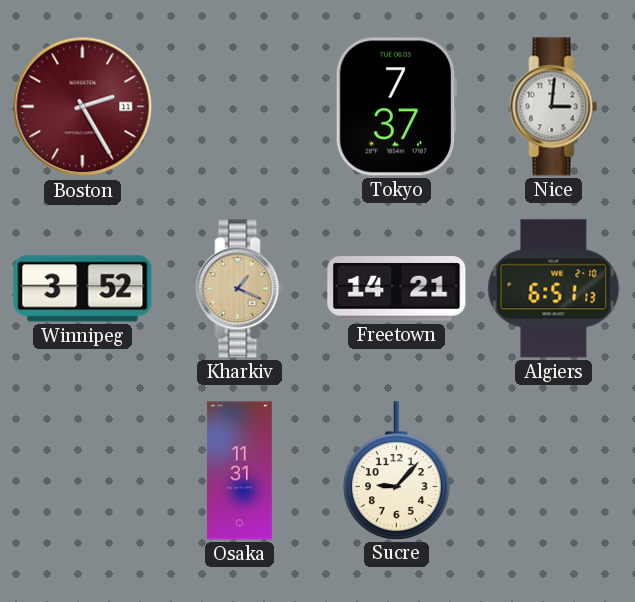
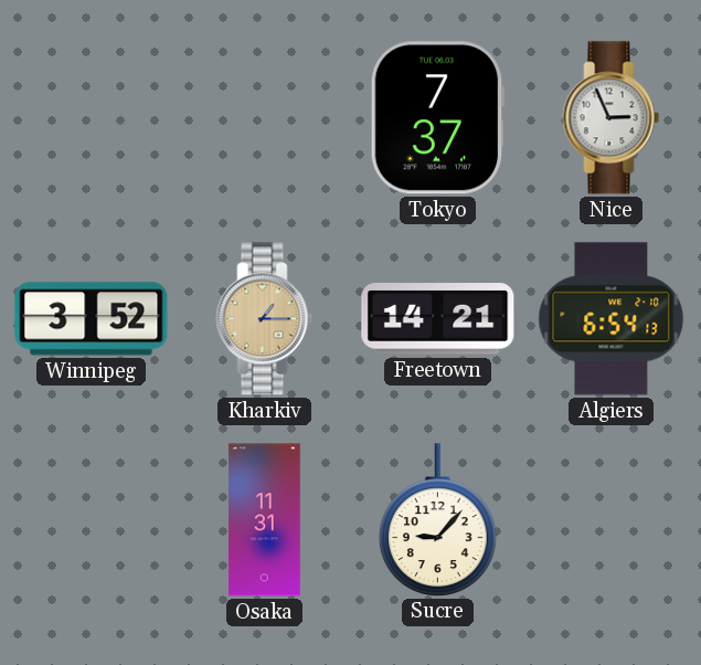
Boston: 2:25 -> none
Nice: 3:01 -> 2:56
Kharkiv: 1:19 -> 1:15
Algiers: 6:51 -> 6:54
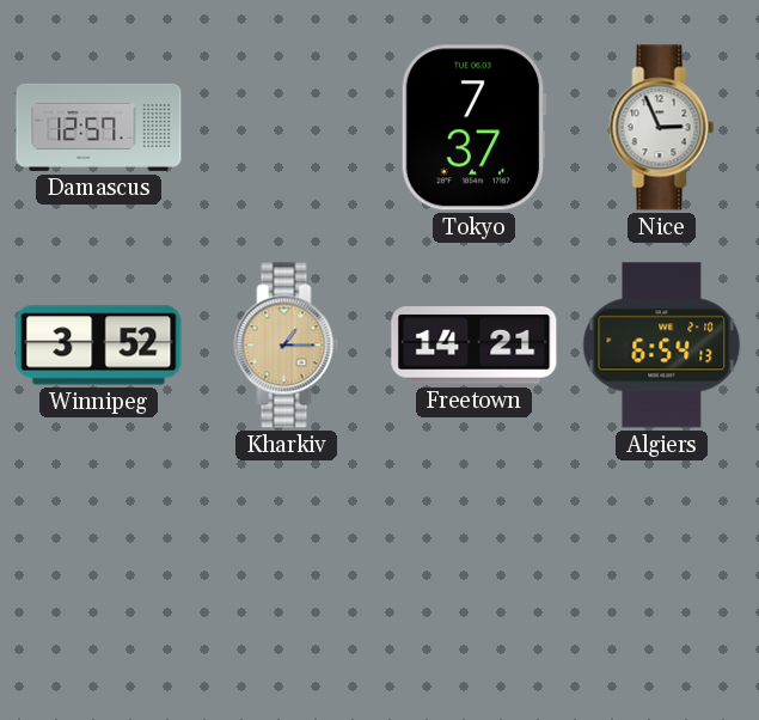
Damascus: none -> 12:57
Osaka: 11:31 -> none
Sucre: 9:07 -> none
